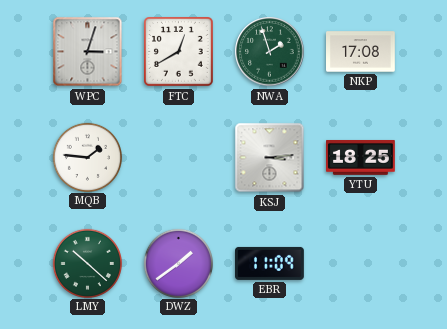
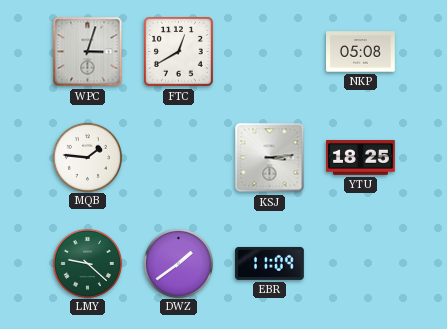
NWA: 1:57 -> none
NKP: 17:08 -> 05:08
LMY: 10:22 -> 9:22
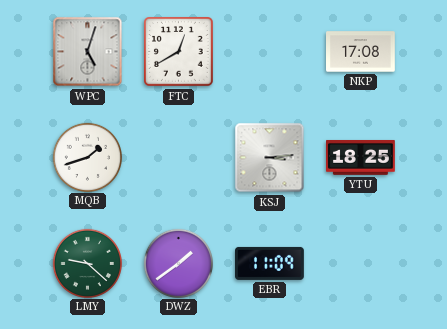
WPC: 3:03 -> 5:03
NKP: 05:08 -> 17:08
MQB: 1:46 -> 1:42
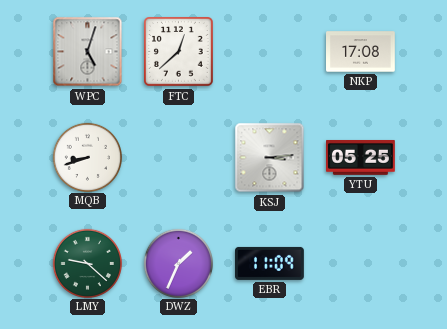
FTC: 12:40 -> 12:38
MQB: 1:42 -> 8:42
YTU: 18:25 -> 05:25
DWZ: 1:39 -> 1:34
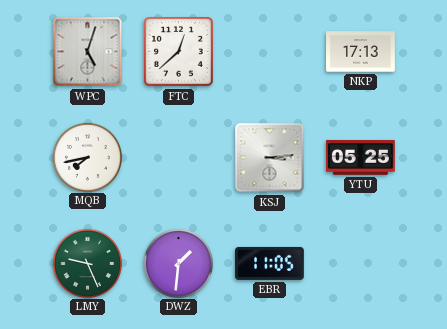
NKP: 17:08 -> 17:13
MQB: 8:42 -> 7:43
LMY: 9:22 -> 9:26
DWZ: 1:34 -> 1:31
EBR: 11:09 -> 11:05
